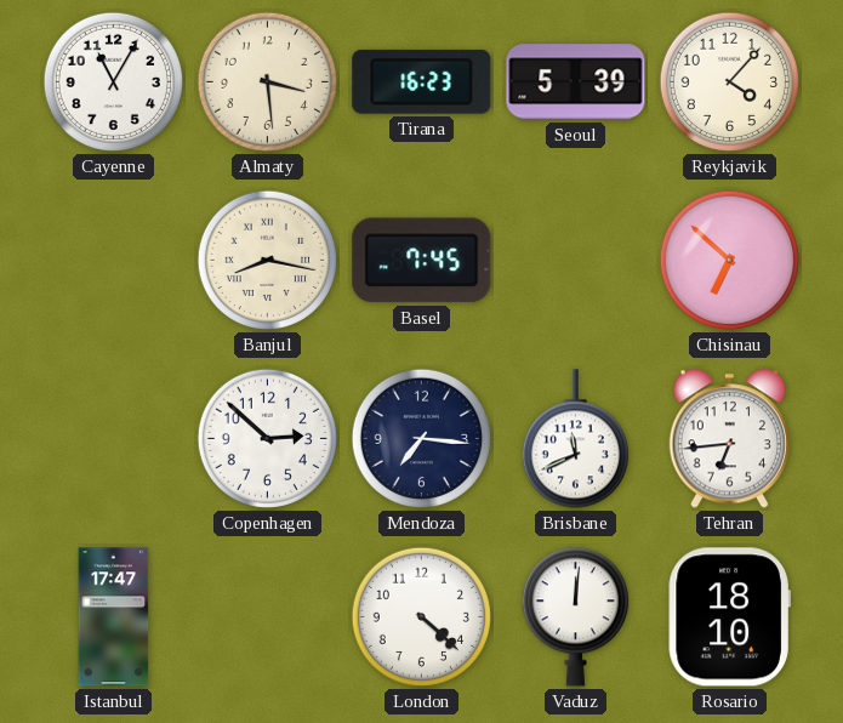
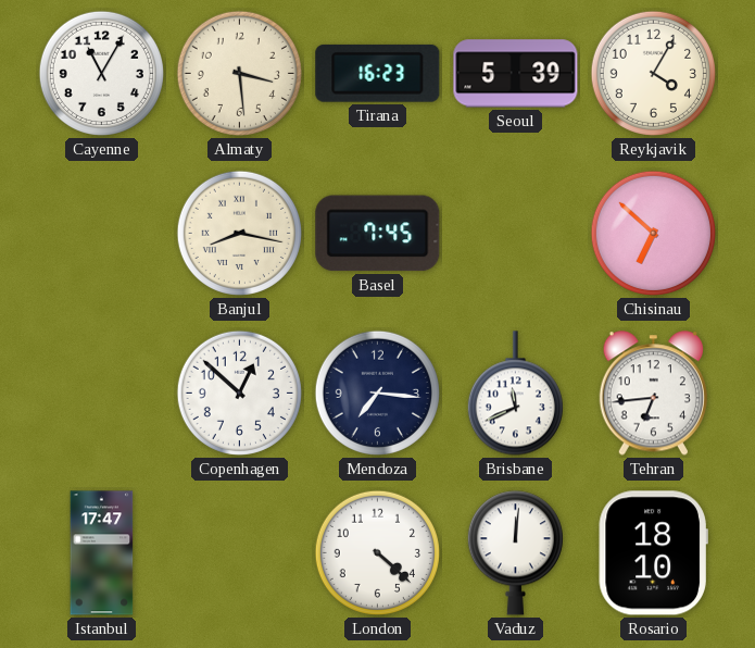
Reykjavik: 4:07 -> 4:05
Copenhagen: 2:52 -> 12:52
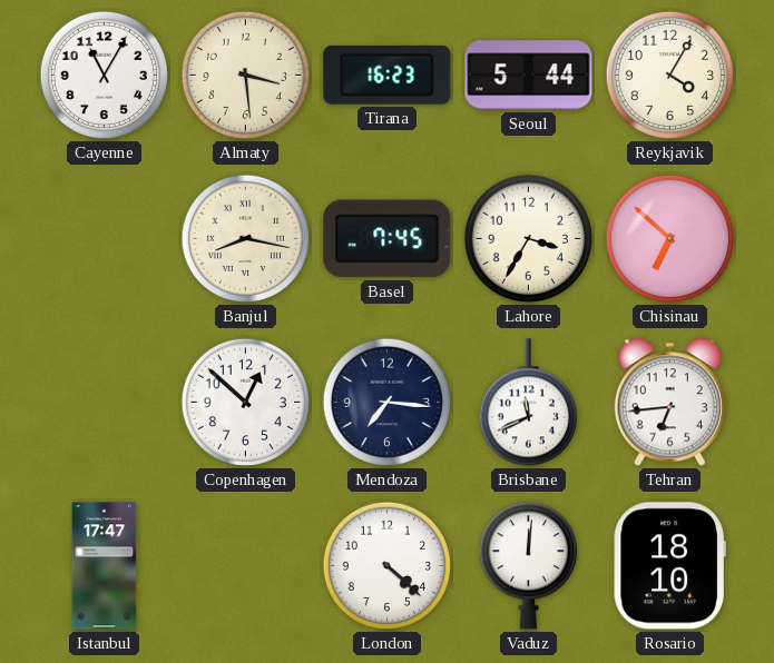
Seoul: 5:39 -> 5:44
Lahore: none -> 3:35
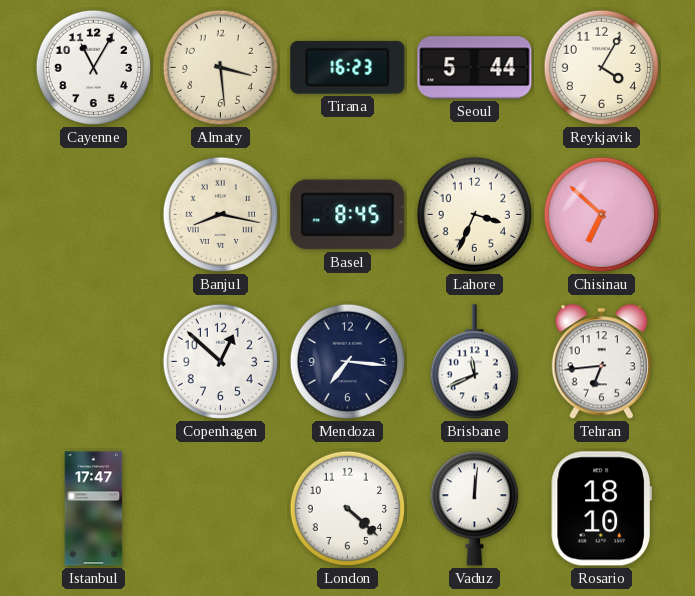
Basel: 7:45 -> 8:45
Lahore: 3:35 -> 3:34
